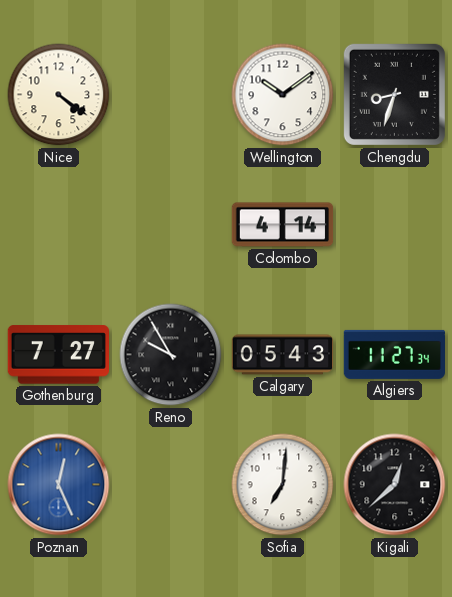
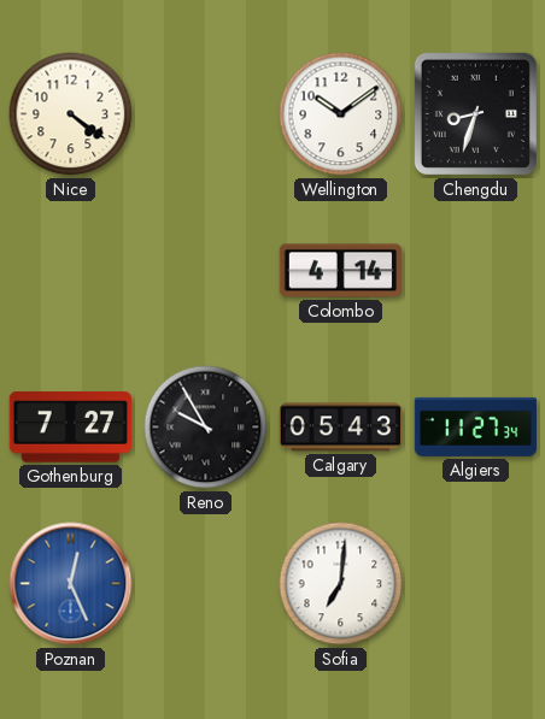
Kigali: 12:38 -> none
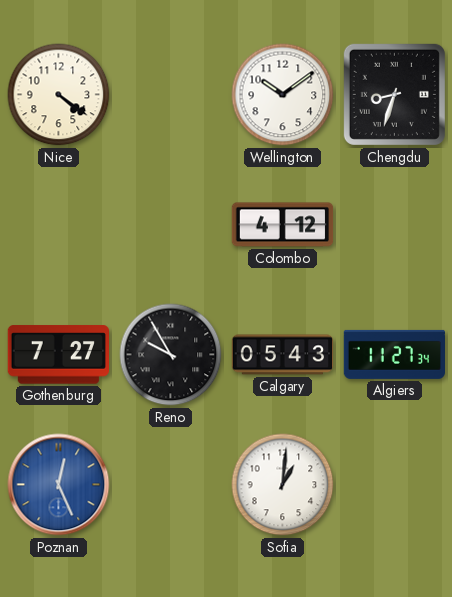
Colombo: 4:14 -> 4:12
Sofia: 7:01 -> 1:01
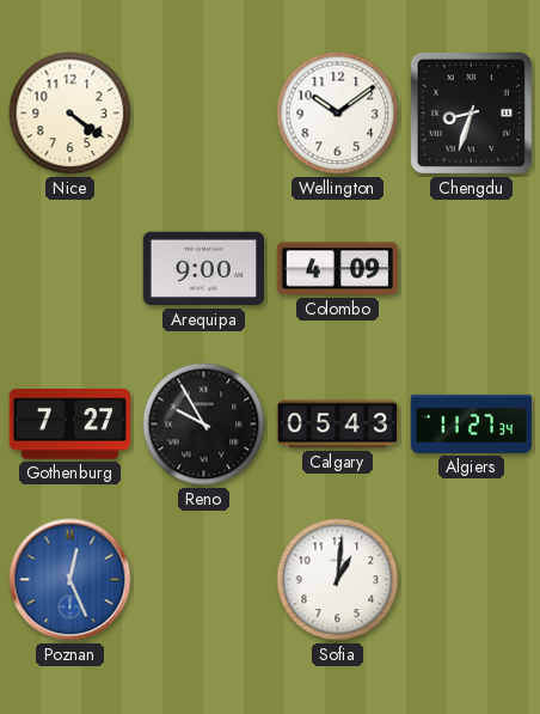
Arequipa: none -> 9:00
Colombo: 4:12 -> 4:09
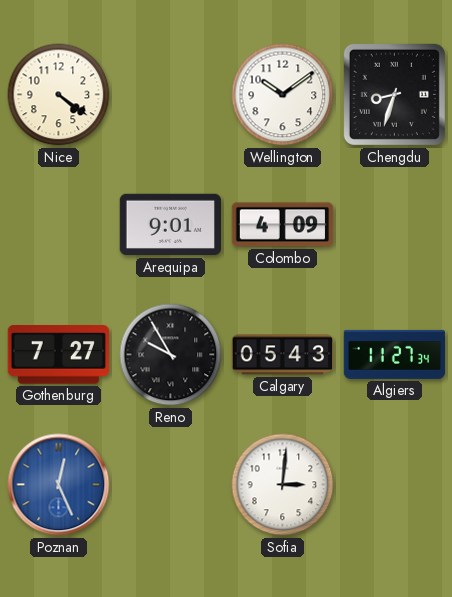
Arequipa: 9:00 -> 9:01
Sofia: 1:01 -> 3:01
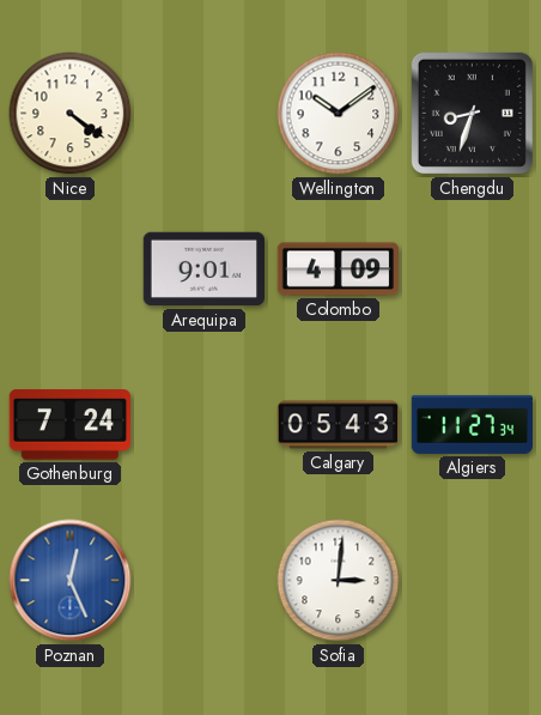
Gothenburg: 7:27 -> 7:24
Reno: 9:55 -> none
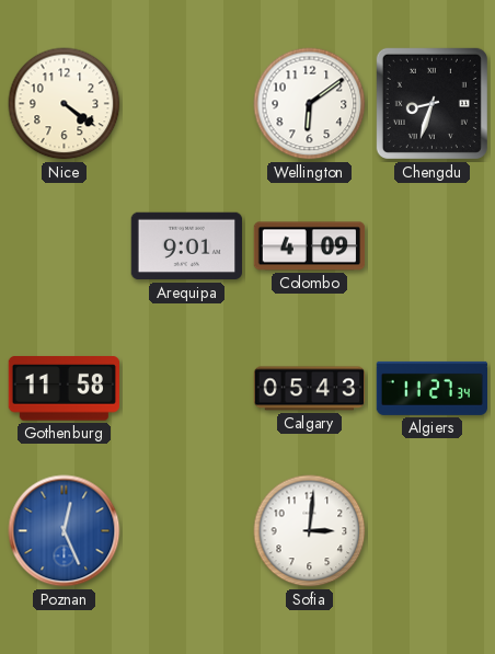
Wellington: 10:09 -> 6:09
Gothenburg: 7:24 -> 11:58
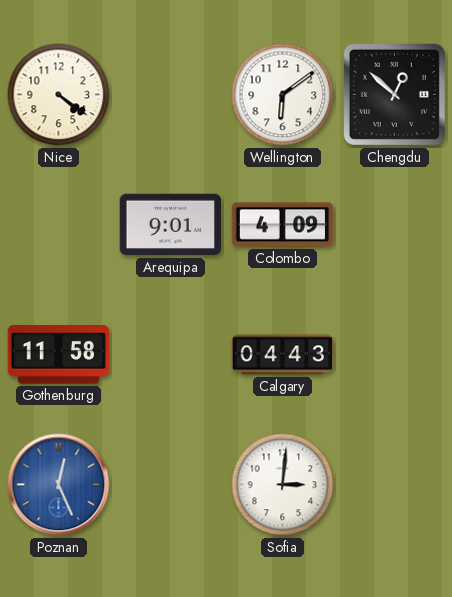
Chengdu: 8:33 -> 12:52
Calgary: 05:43 -> 04:43
Algiers: 11:27 -> none
